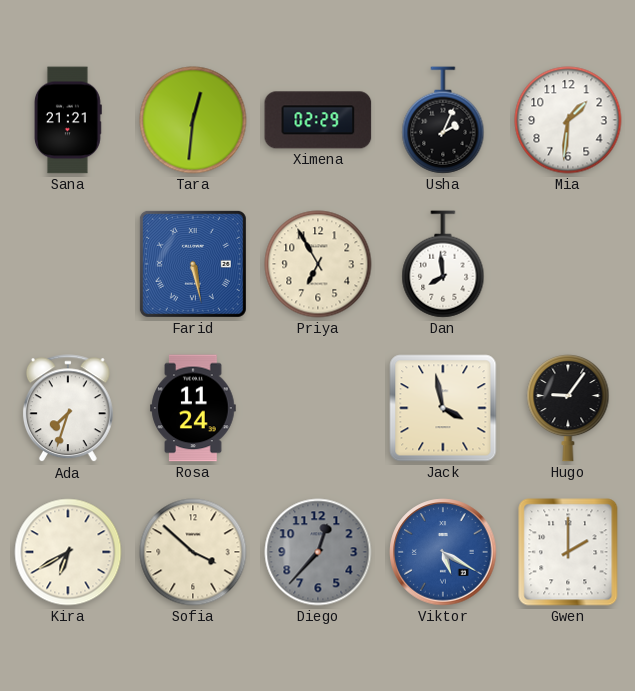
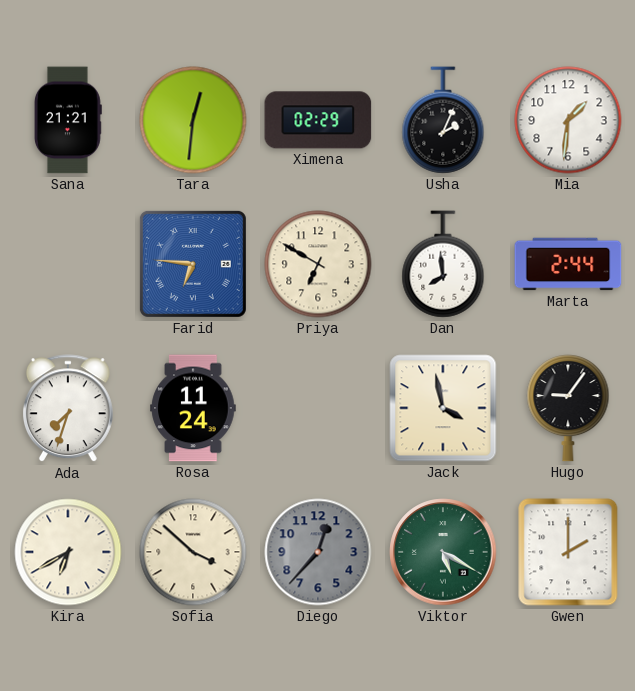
Farid: 5:28 -> 6:46
Priya: 6:55 -> 6:50
Marta: none -> 2:44
Viktor dial: blue -> green
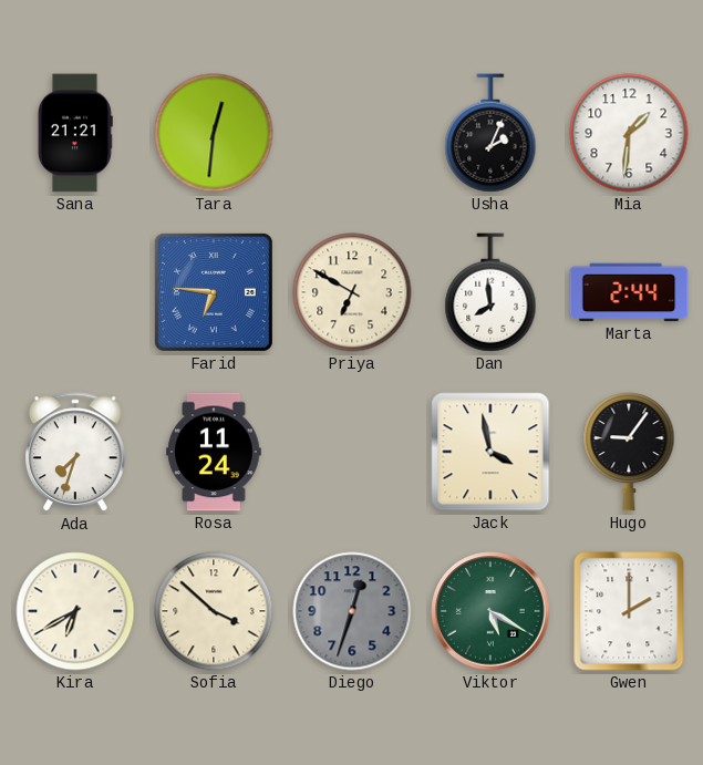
Ximena: 02:29 -> none
Diego: 12:37 -> 12:33
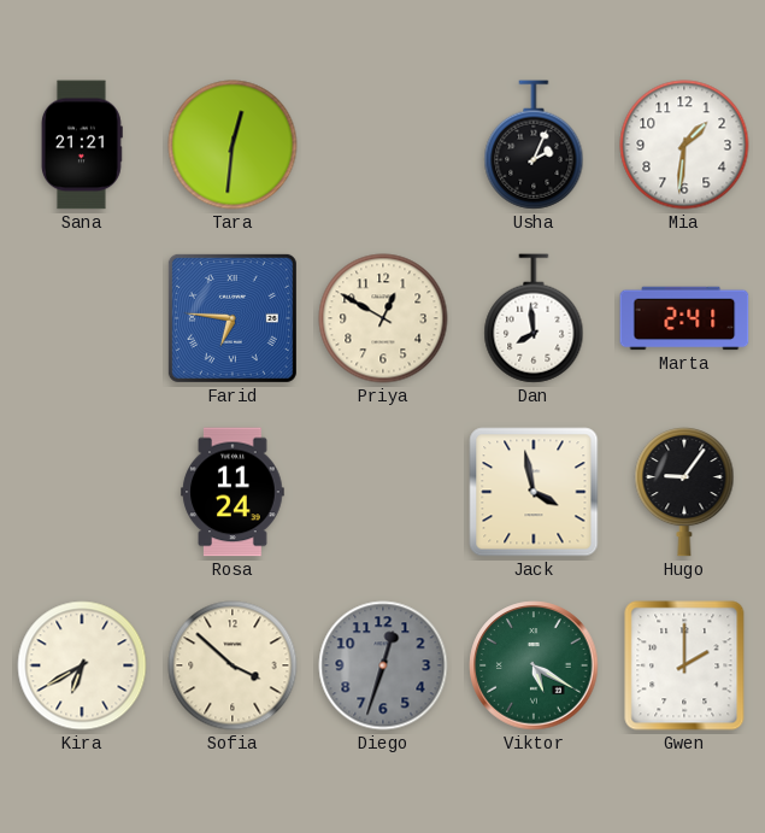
Priya: 6:50 -> 12:50
Marta: 2:44 -> 2:41
Ada: 7:33 -> none
